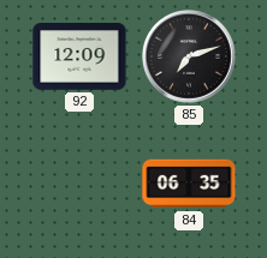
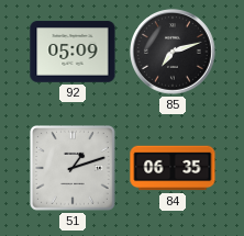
92: 12:09 -> 05:09
51: none -> 1:12
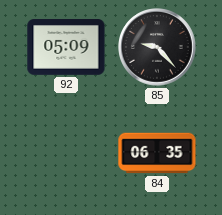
85: 7:12 -> 9:23
51: 1:12 -> none
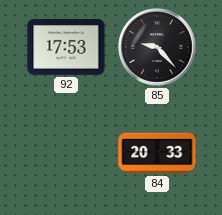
92: 05:09 -> 17:53
84: 06:35 -> 20:33
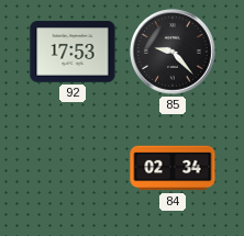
84: 20:33 -> 02:34
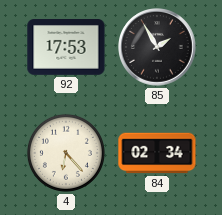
85: 9:23 -> 1:55
4: none -> 6:23
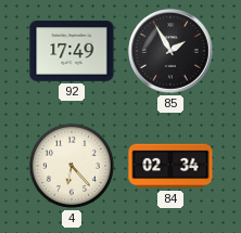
92: 17:53 -> 17:49
